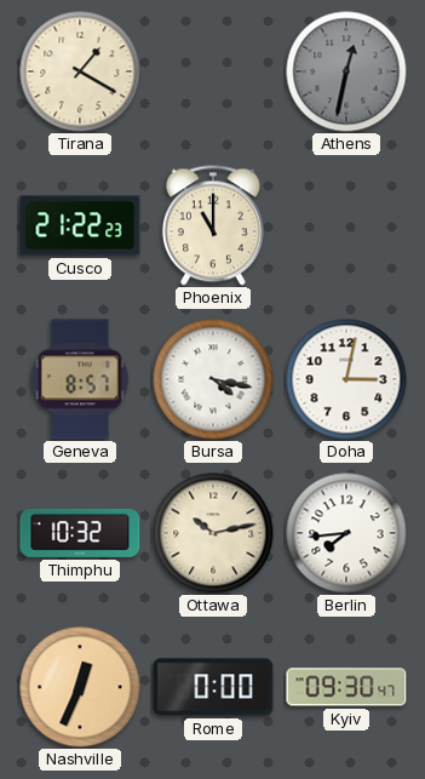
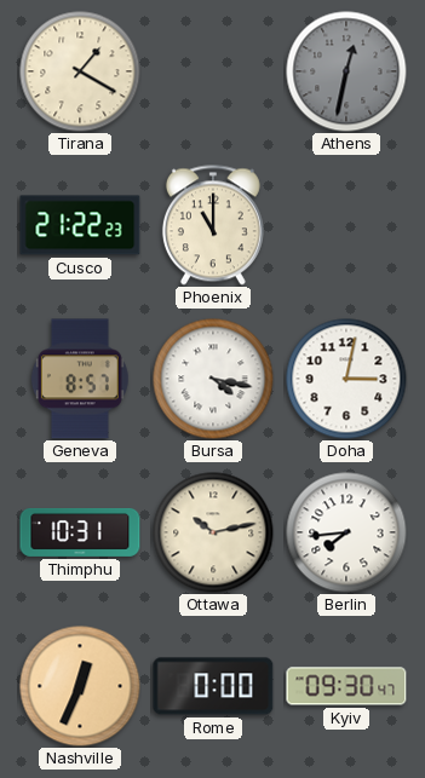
Thimphu: 10:32 -> 10:31
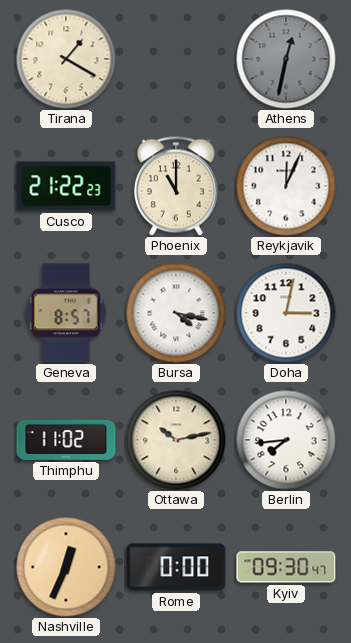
Reykjavik: none -> 12:04
Thimphu: 10:31 -> 11:02
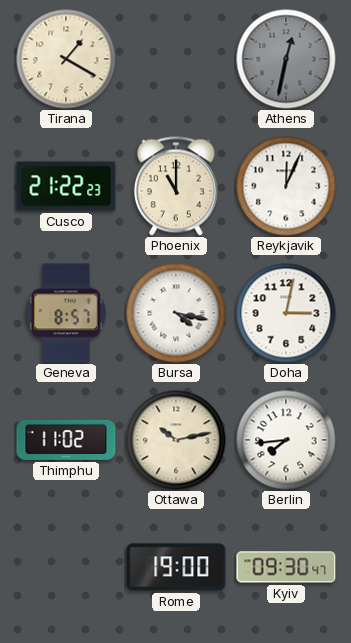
Nashville: 12:34 -> none
Rome: 0:00 -> 19:00
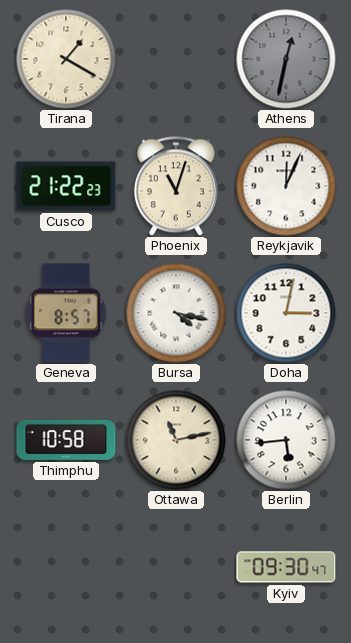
Phoenix: 11:00 -> 11:03
Thimphu: 11:02 -> 10:58
Ottawa: 10:13 -> 11:13
Berlin: 7:44 -> 5:44
Rome: 19:00 -> none
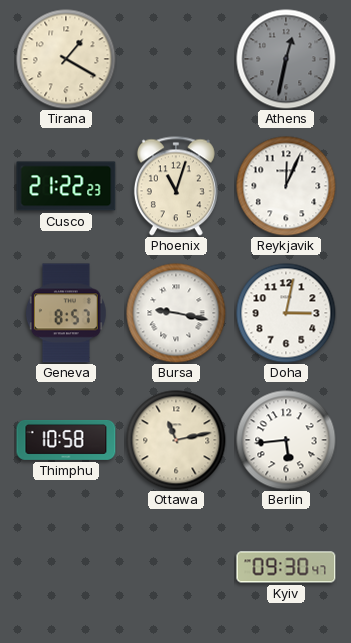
Bursa: 4:17 -> 9:17
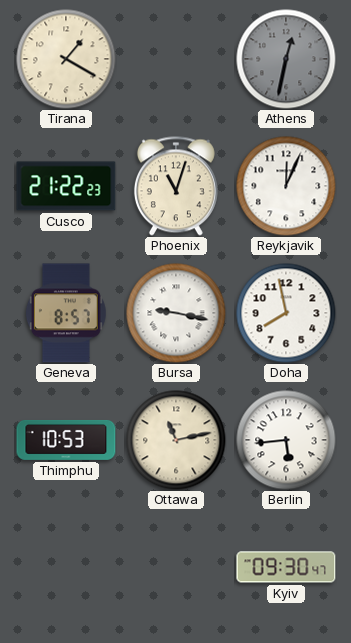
Doha: 3:02 -> 7:58
Thimphu: 10:58 -> 10:53
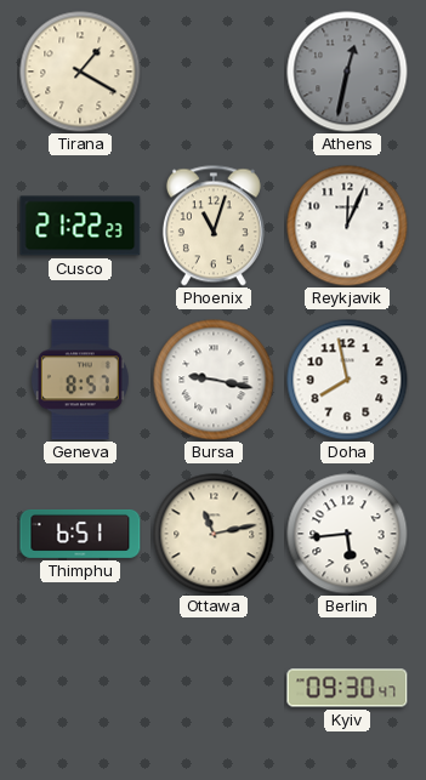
Thimphu: 10:53 -> 6:51
